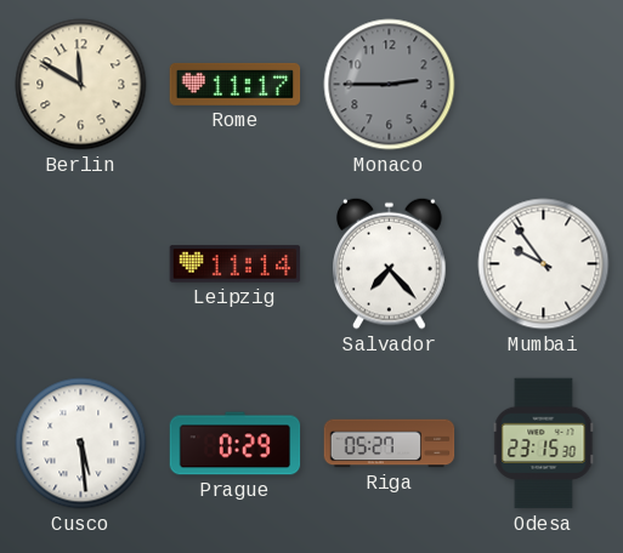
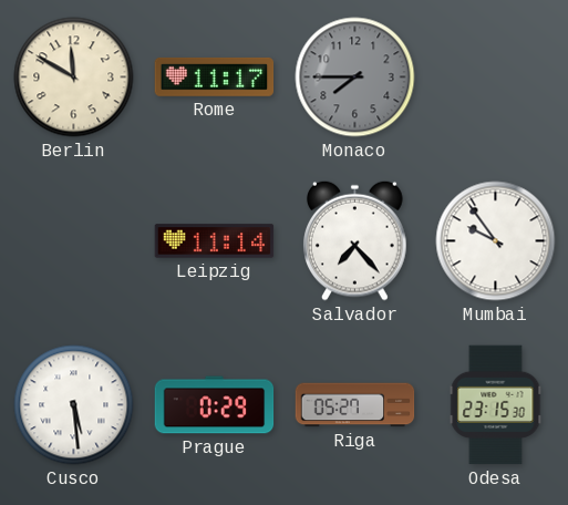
Monaco: 2:45 -> 7:45
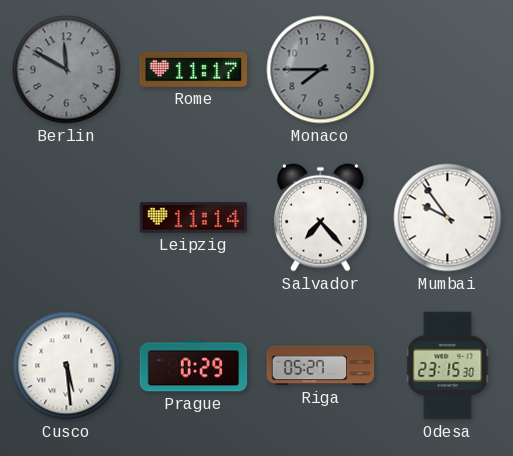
Berlin dial: cream -> grey
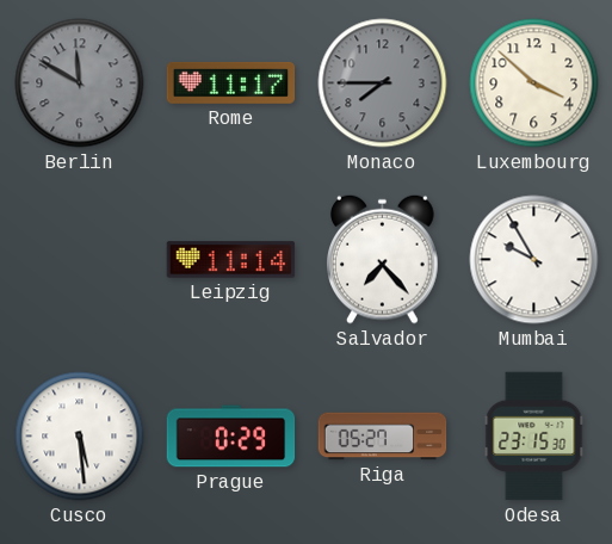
Luxembourg: none -> 3:52
Mumbai: 9:54 -> 9:55
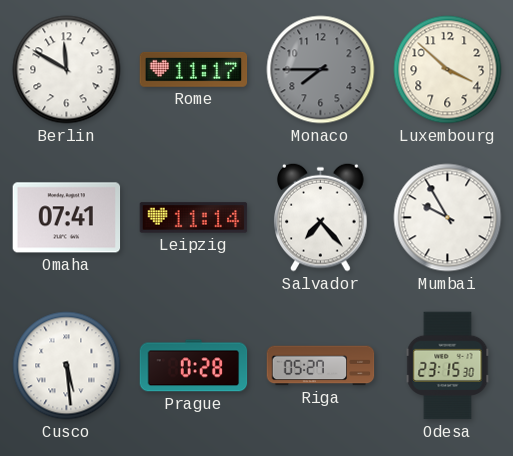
Berlin dial: grey -> white
Omaha: none -> 07:41
Prague: 0:29 -> 0:28
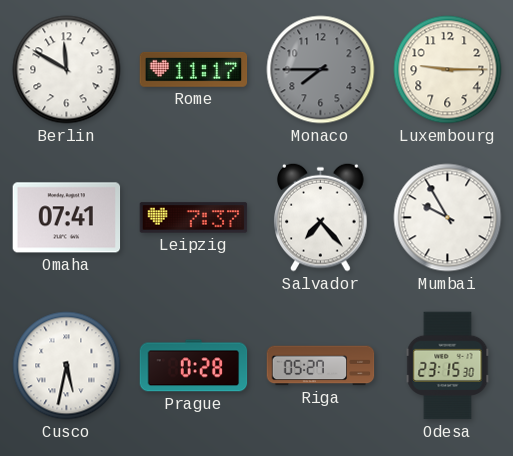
Luxembourg: 3:52 -> 9:15
Leipzig: 11:14 -> 7:37
Cusco: 5:29 -> 5:32
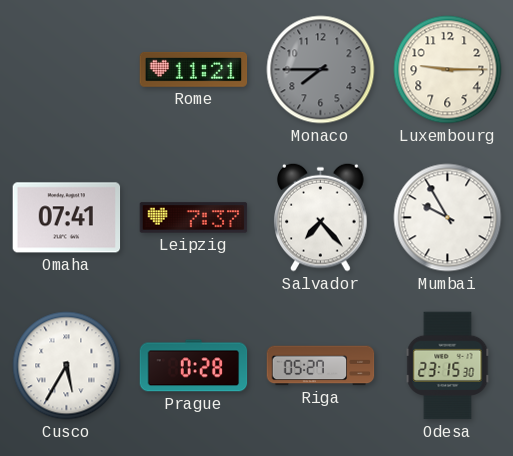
Berlin: 11:50 -> none
Rome: 11:17 -> 11:21
Cusco: 5:32 -> 5:35
